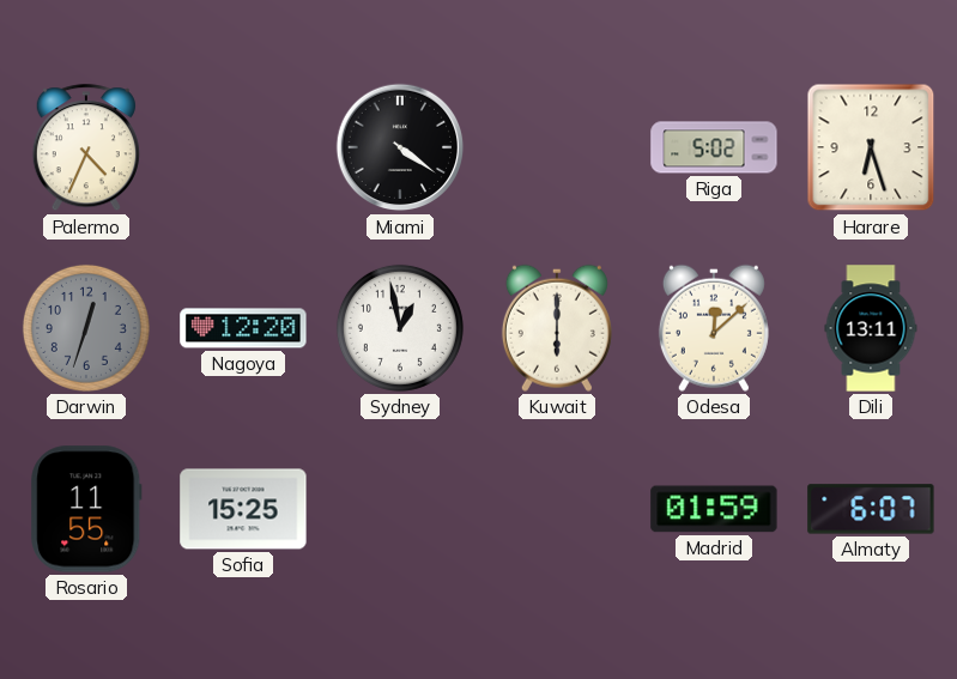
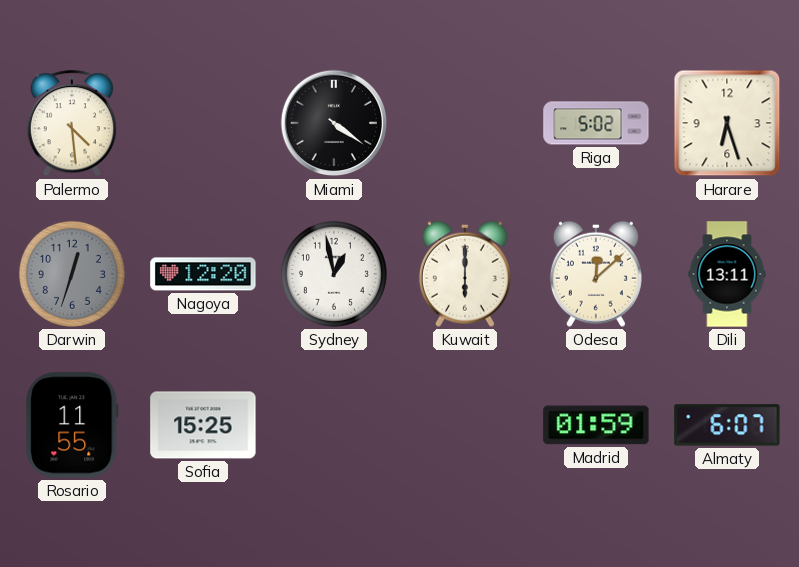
Palermo: 4:34 -> 4:29
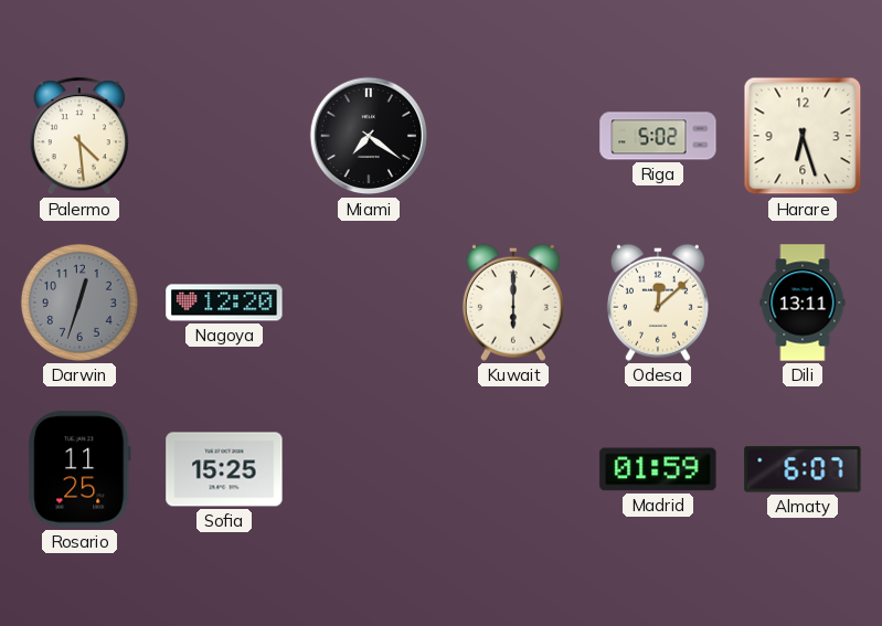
Miami: 4:21 -> 7:21
Sydney: 12:58 -> none
Rosario: 11:55 -> 11:25
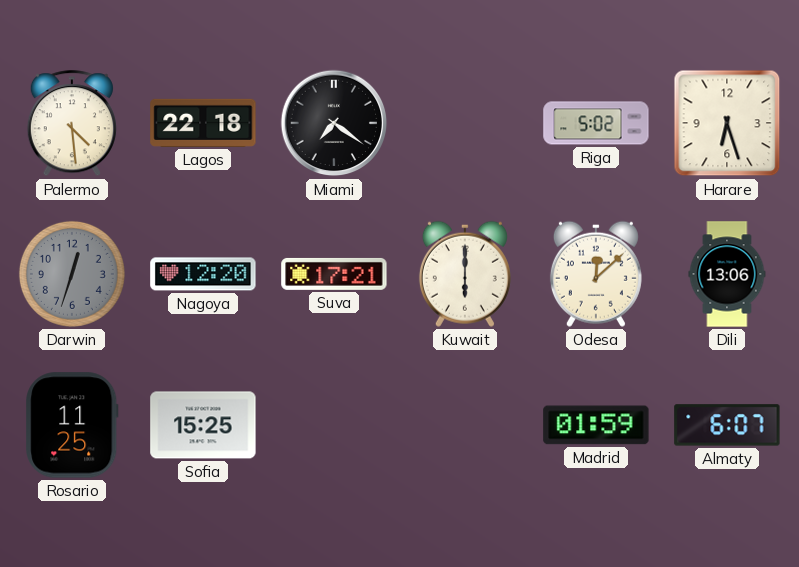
Lagos: none -> 22:18
Suva: none -> 17:21
Dili: 13:11 -> 13:06
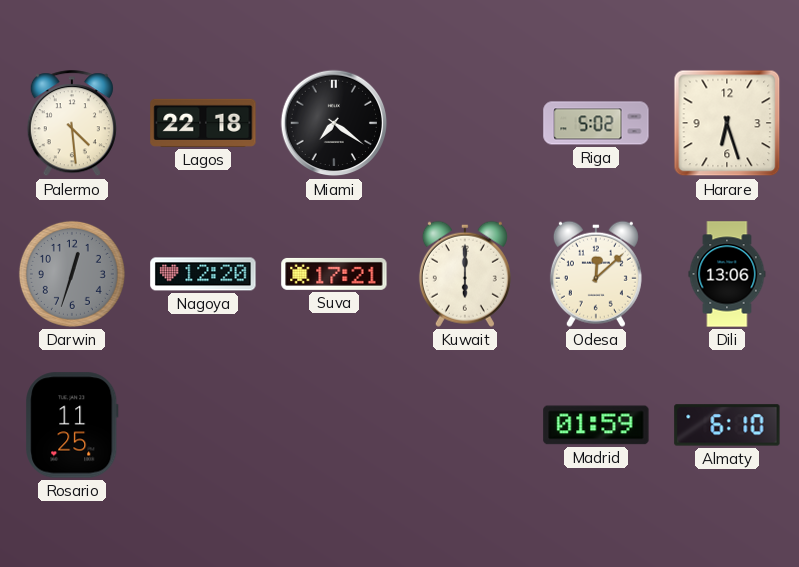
Sofia: 15:25 -> none
Almaty: 6:07 -> 6:10
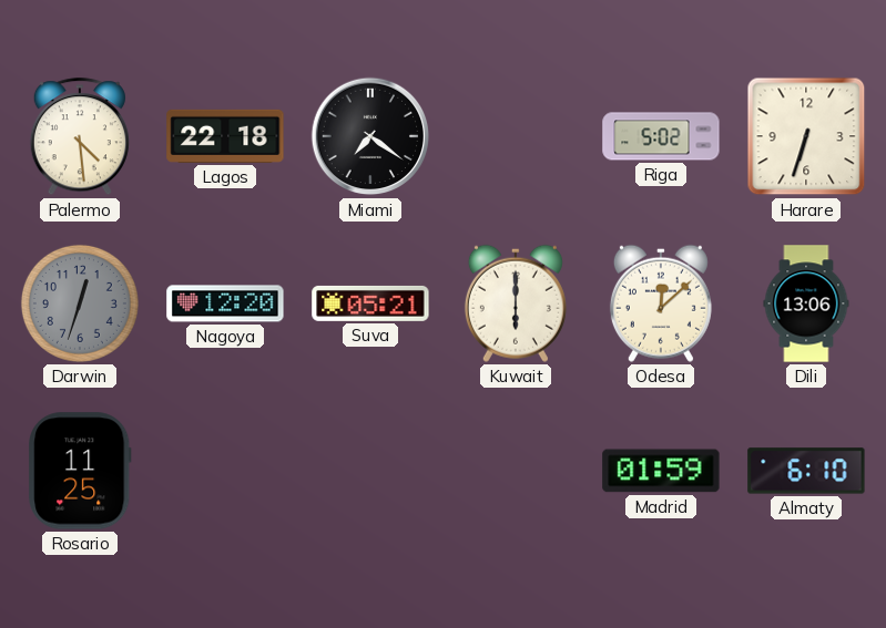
Harare: 6:27 -> 6:33
Suva: 17:21 -> 05:21
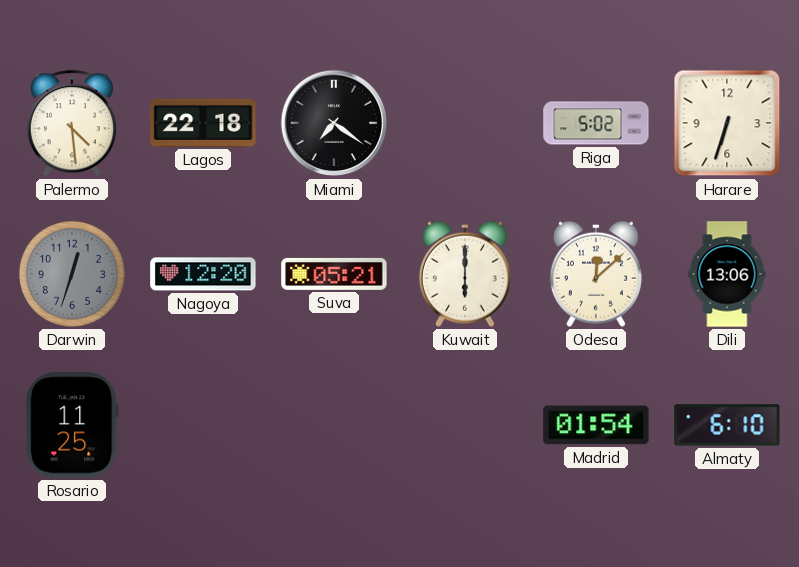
Madrid: 01:59 -> 01:54
